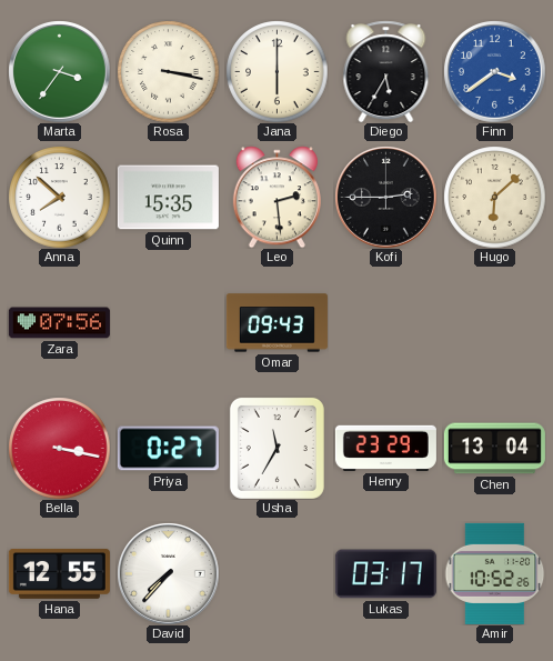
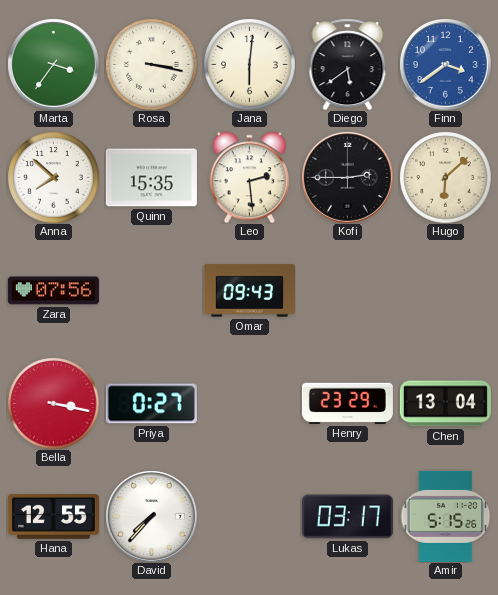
Jana: 6:00 -> 6:01
Diego: 5:35 -> 5:39
Usha: 11:35 -> none
Amir: 10:52 -> 5:15
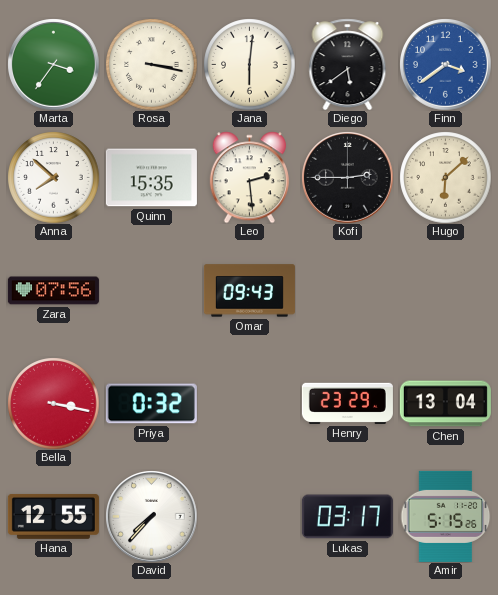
Priya: 0:27 -> 0:32
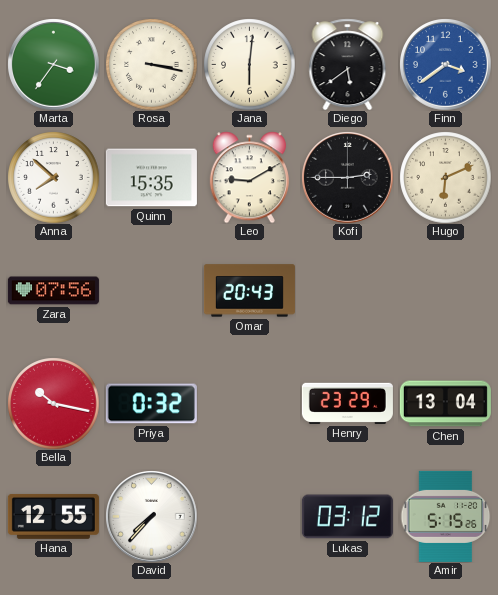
Leo: 2:29 -> 9:10
Hugo: 6:08 -> 6:11
Omar: 09:43 -> 20:43
Bella: 3:17 -> 10:17
Lukas: 03:17 -> 03:12
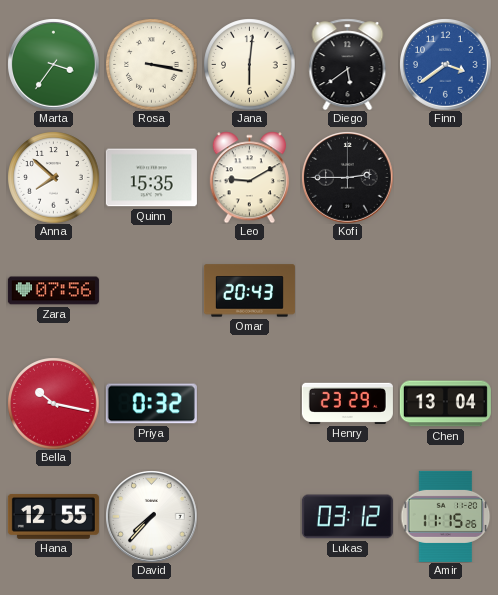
Hugo: 6:11 -> none
Amir: 5:15 -> 11:15
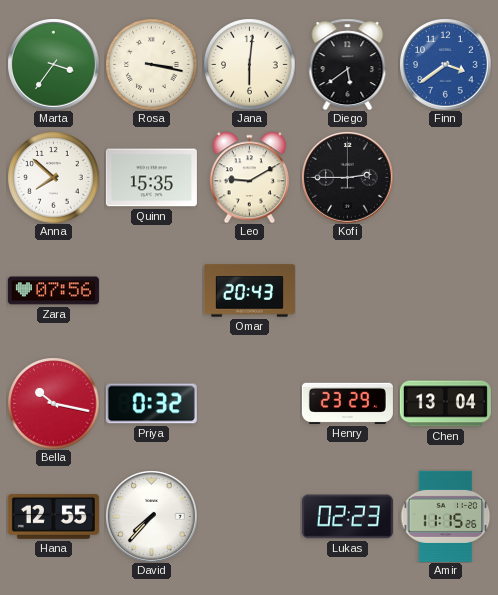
Lukas: 03:12 -> 02:23
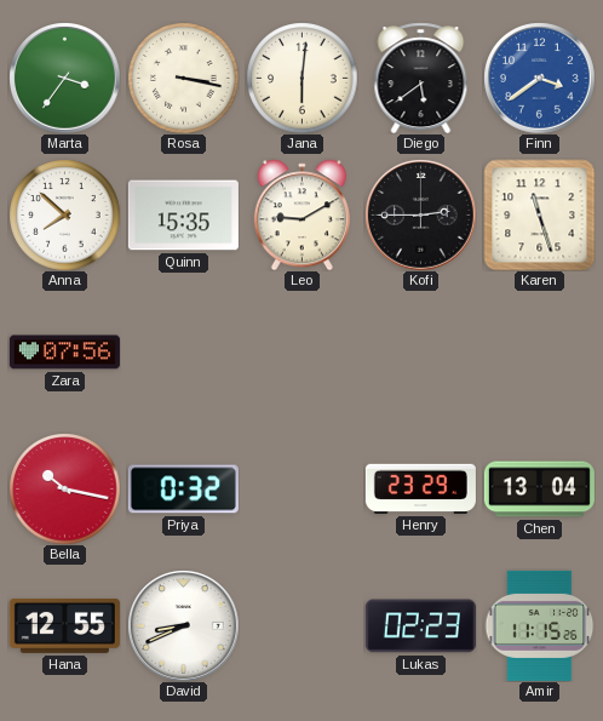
Karen: none -> 11:27
Omar: 20:43 -> none
David: 7:37 -> 8:41
